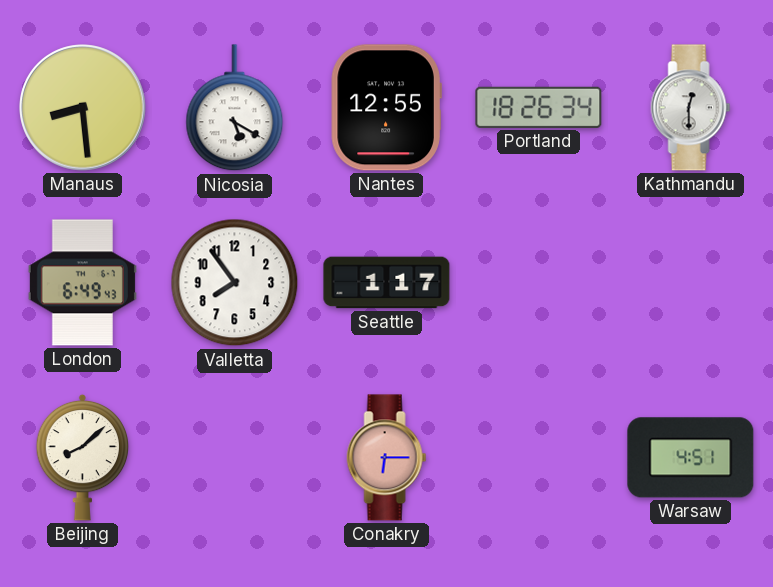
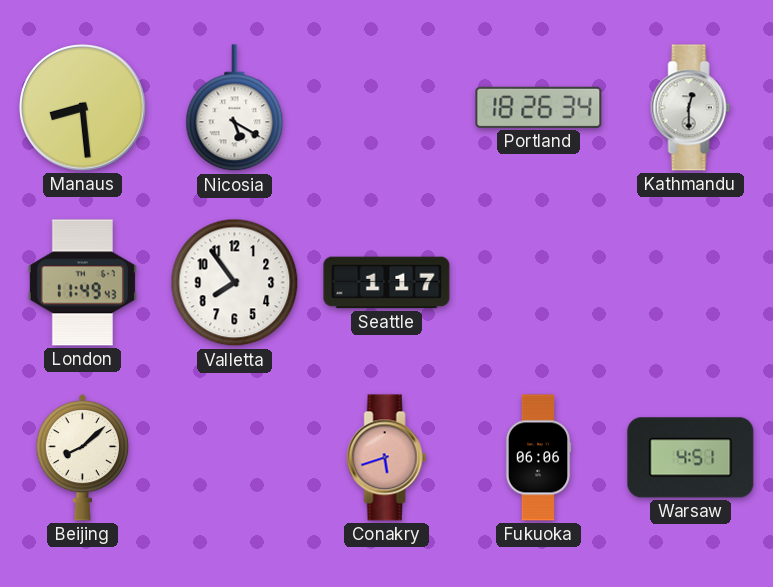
Nantes: 12:55 -> none
London: 6:49 -> 11:49
Conakry: 6:15 -> 5:42
Fukuoka: none -> 06:06
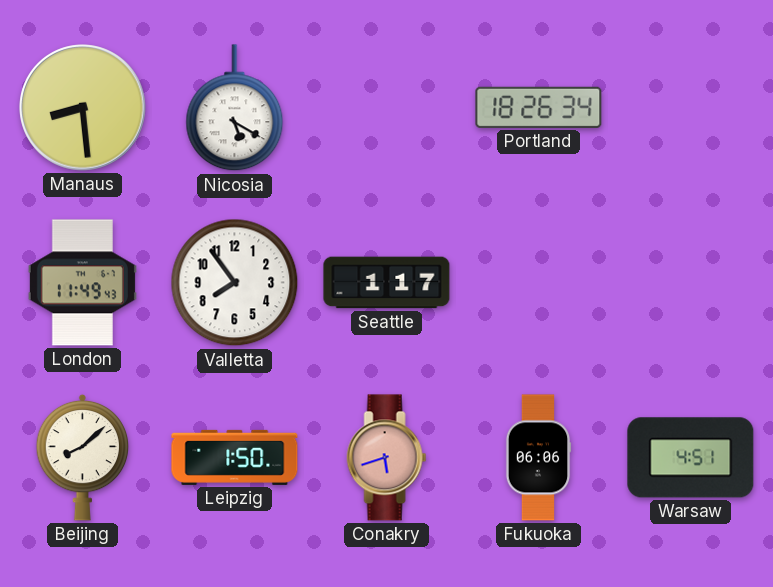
Kathmandu: 12:30 -> none
Leipzig: none -> 1:50
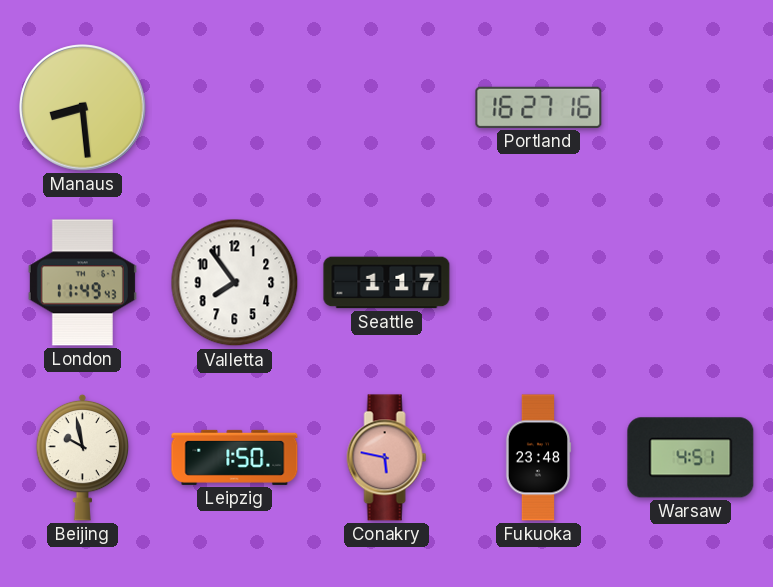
Nicosia: 5:20 -> none
Portland: 18:26 -> 16:27
Beijing: 8:08 -> 9:58
Conakry: 5:42 -> 5:47
Fukuoka: 06:06 -> 23:48
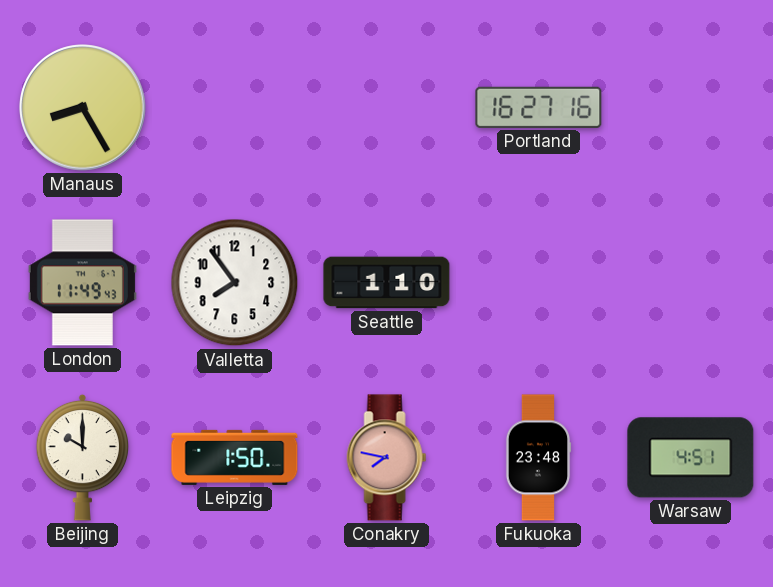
Manaus: 8:29 -> 8:25
Seattle: 1:17 -> 1:10
Beijing: 9:58 -> 10:00
Conakry: 5:47 -> 7:47
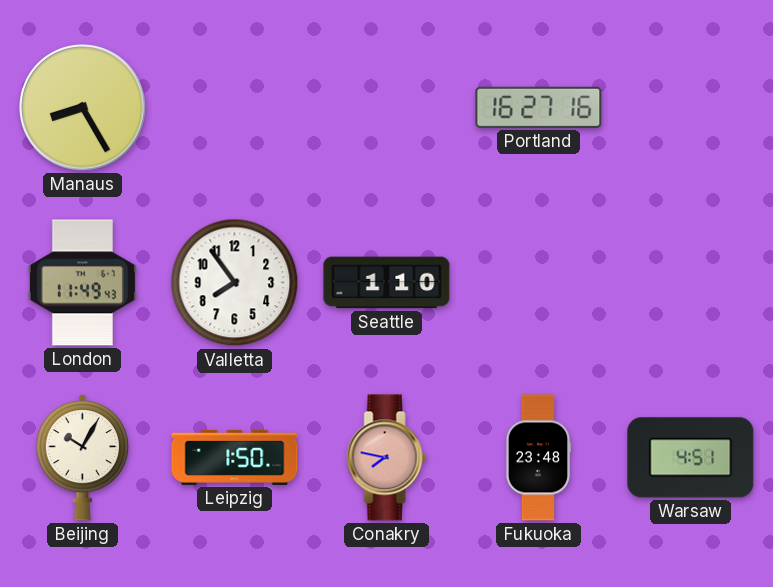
Beijing: 10:00 -> 10:05
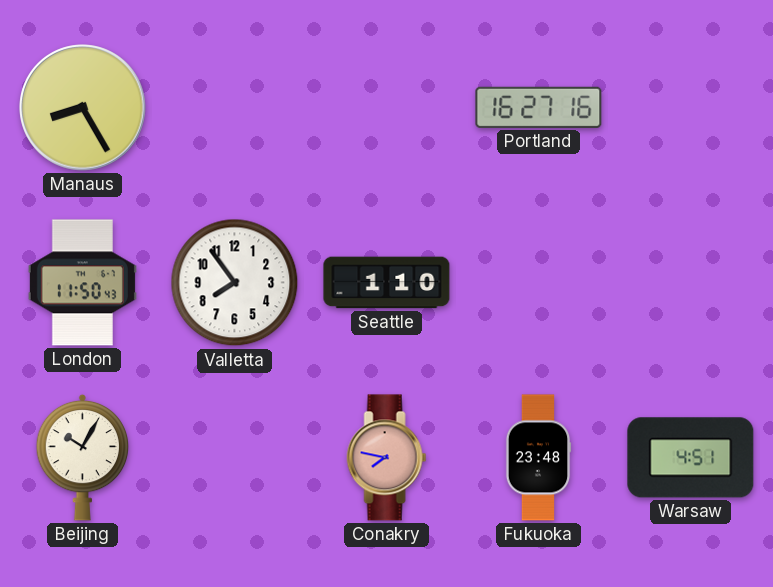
London: 11:49 -> 11:50
Leipzig: 1:50 -> none
